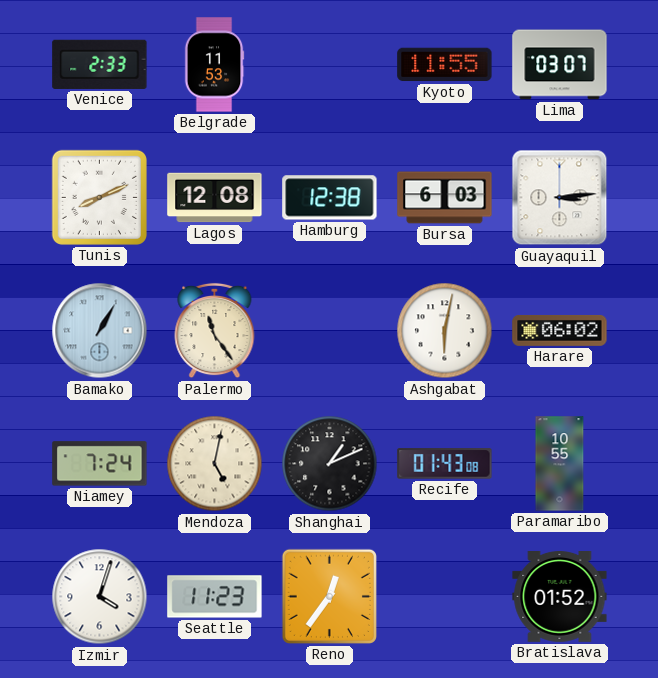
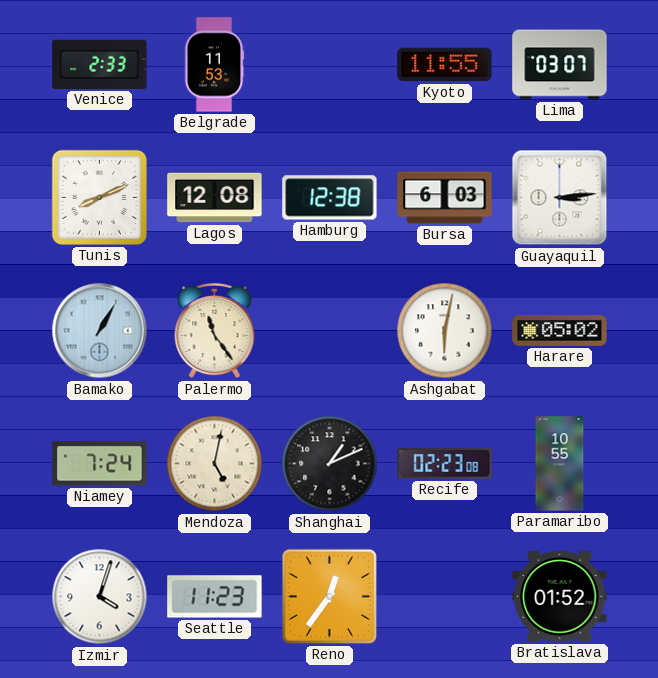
Harare: 06:02 -> 05:02
Recife: 01:43 -> 02:23
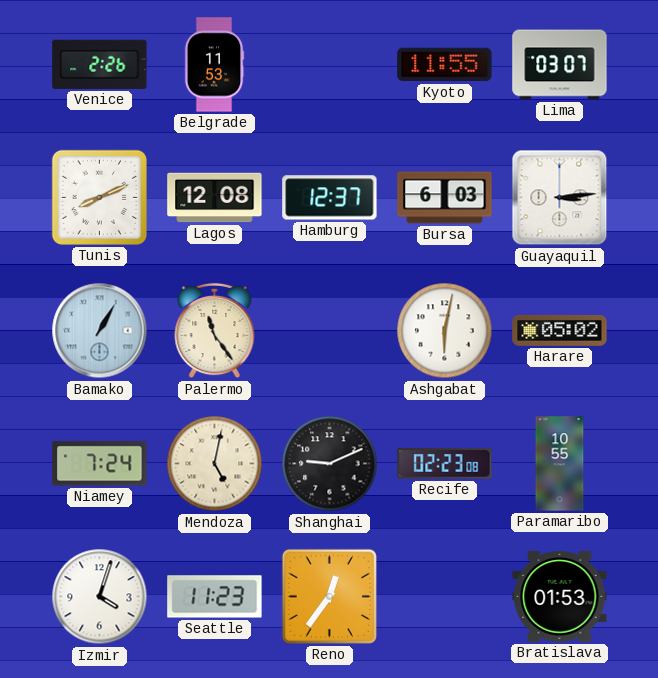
Venice: 2:33 -> 2:26
Hamburg: 12:38 -> 12:37
Shanghai: 1:11 -> 9:11
Bratislava: 01:52 -> 01:53
